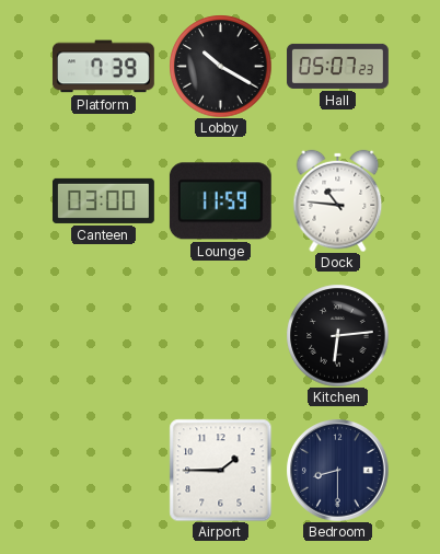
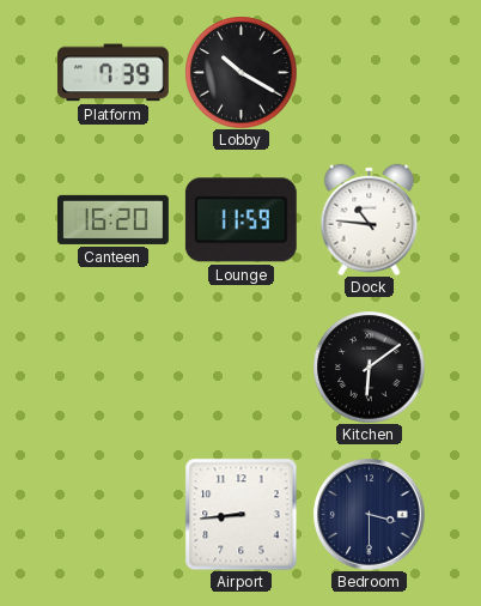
Hall: 05:07 -> none
Canteen: 03:00 -> 16:20
Kitchen: 6:14 -> 6:09
Airport: 1:45 -> 8:44
Bedroom: 8:30 -> 3:30
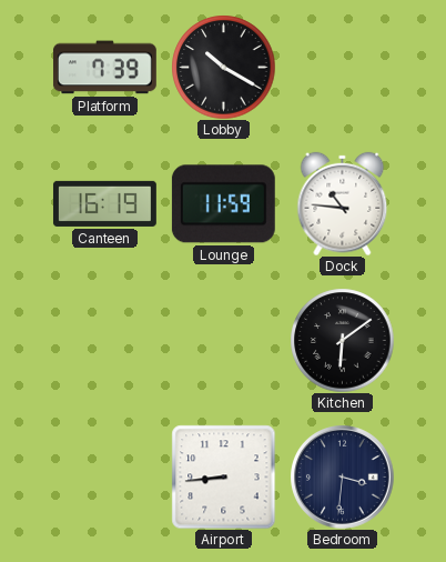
Canteen: 16:20 -> 16:19
Bedroom: 3:30 -> 3:31
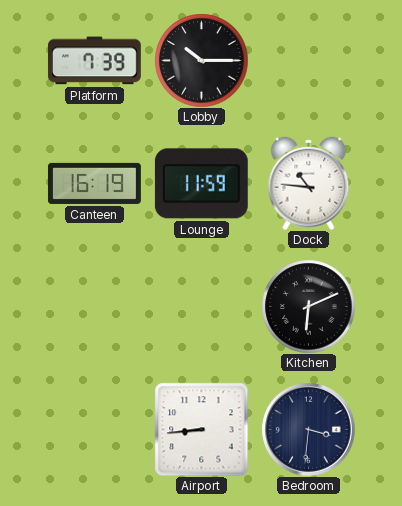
Lobby: 10:20 -> 10:15
Kitchen: 6:09 -> 6:11
